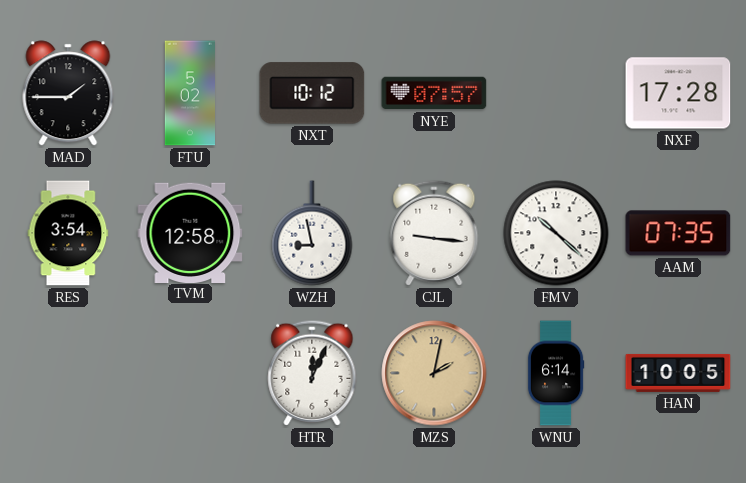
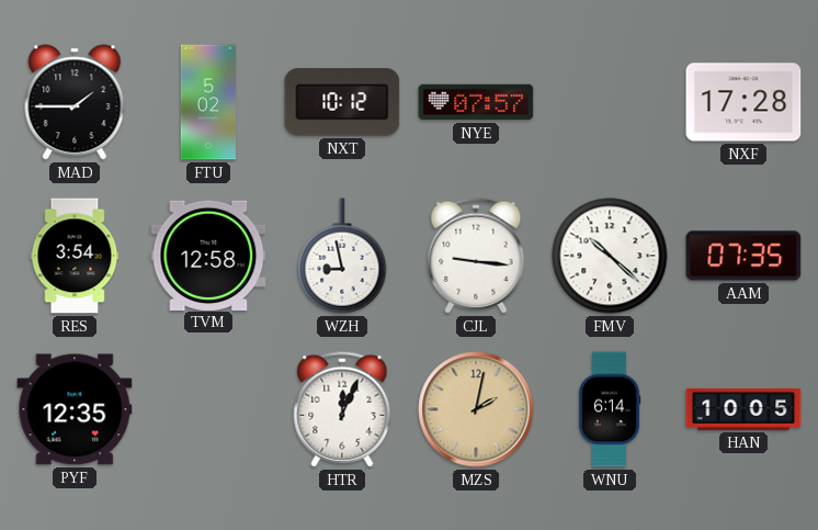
PYF: none -> 12:35
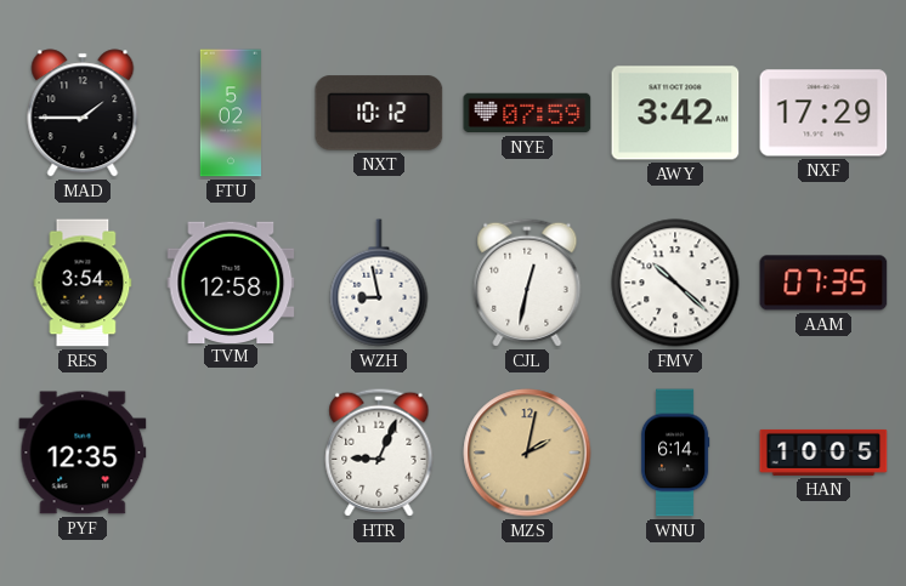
NYE: 07:57 -> 07:59
AWY: none -> 3:42
NXF: 17:28 -> 17:29
CJL: 9:16 -> 12:32
HTR: 12:04 -> 9:04
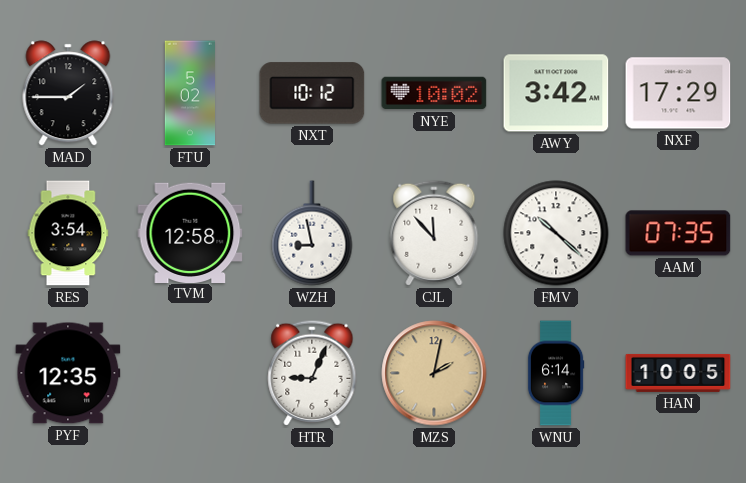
NYE: 07:59 -> 10:02
CJL: 12:32 -> 11:53
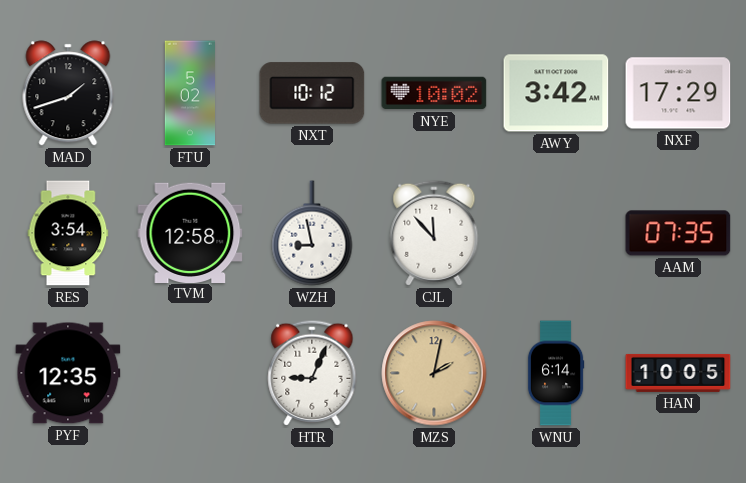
MAD: 1:45 -> 1:42
FMV: 10:22 -> none
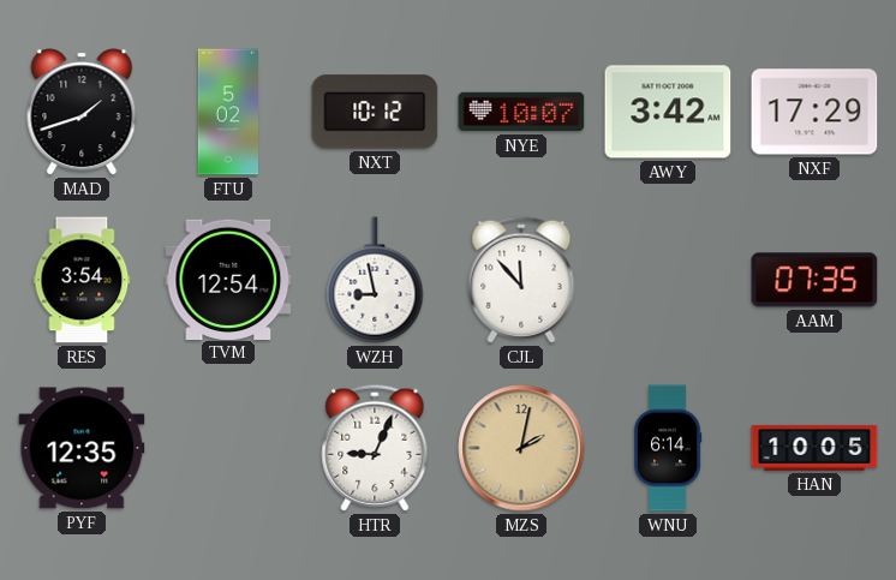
NYE: 10:02 -> 10:07
TVM: 12:58 -> 12:54
